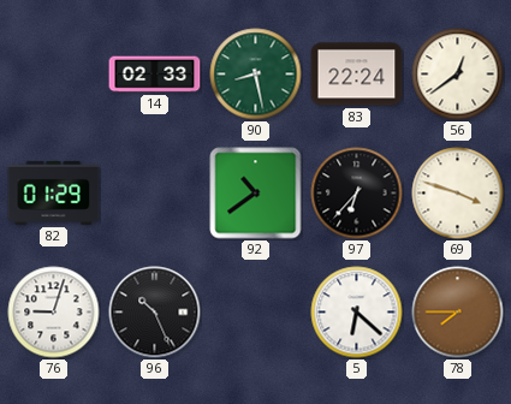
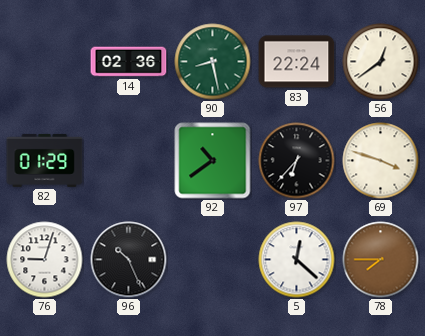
14: 02:33 -> 02:36
5: 6:22 -> 12:22
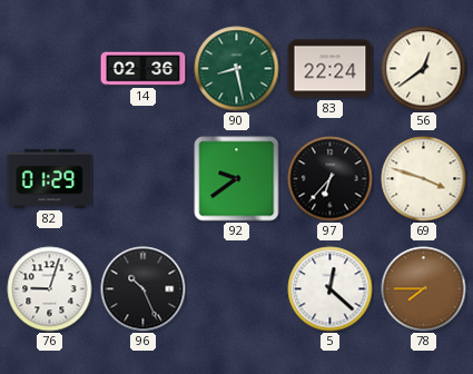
92: 10:39 -> 9:39
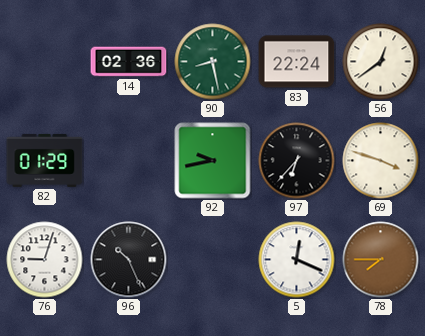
92: 9:39 -> 9:43
5: 12:22 -> 12:19
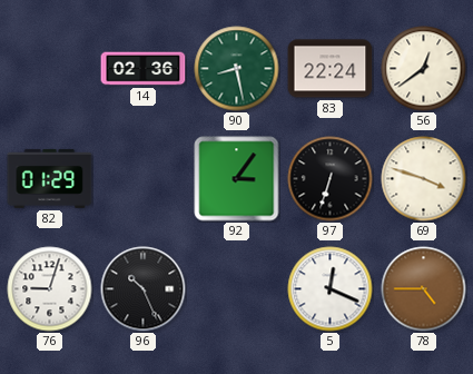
92: 9:43 -> 3:06
97: 6:37 -> 6:33
78: 7:45 -> 4:45
